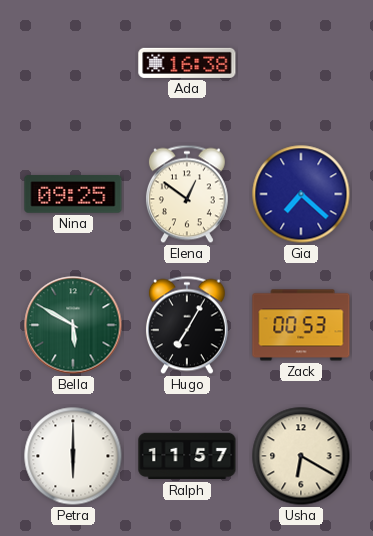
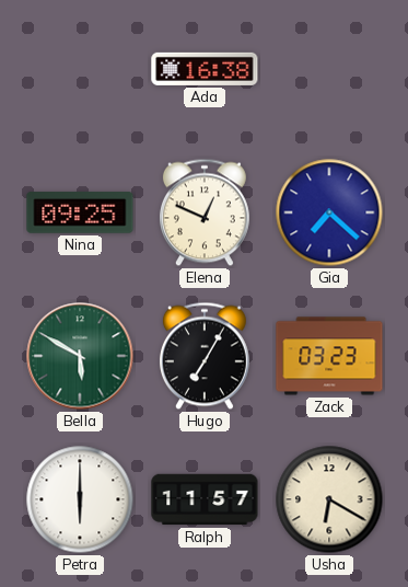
Elena: 12:51 -> 12:49
Zack: 00:53 -> 03:23
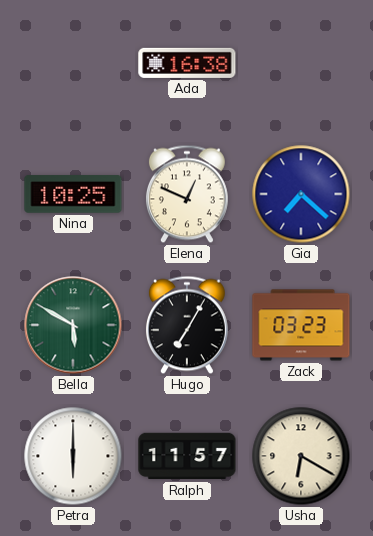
Nina: 09:25 -> 10:25
